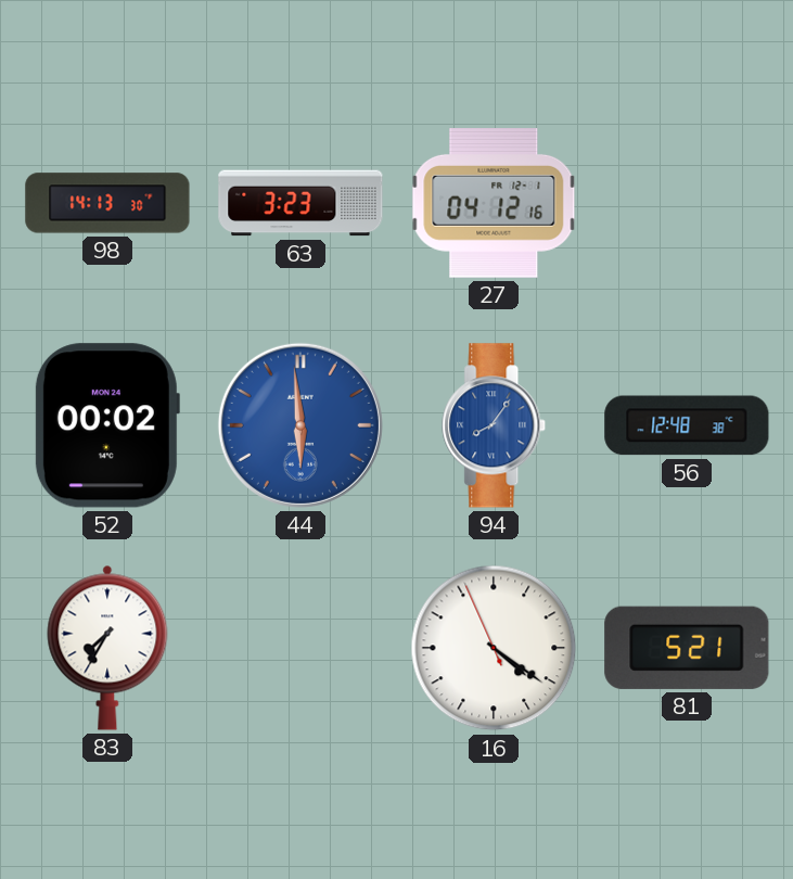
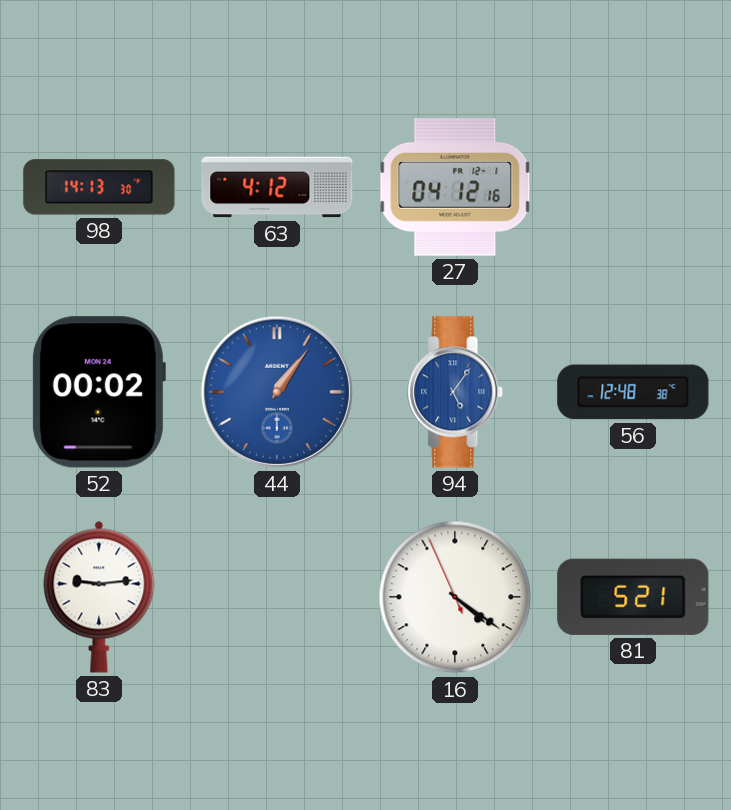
63: 3:23 -> 4:12
44: 5:59 -> 1:06
94: 8:06 -> 5:06
83: 7:35 -> 9:14
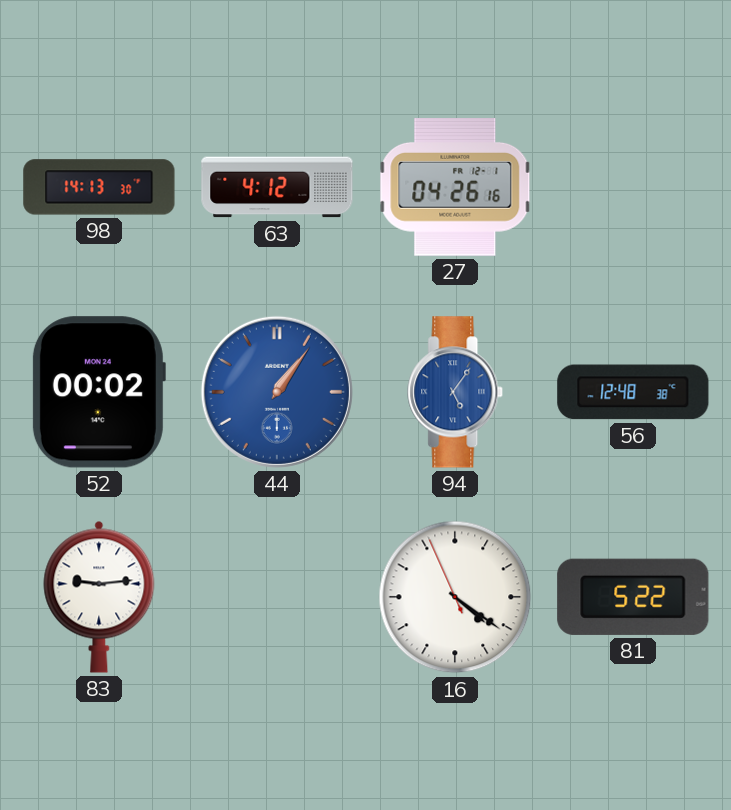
27: 04:12 -> 04:26
81: 5:21 -> 5:22
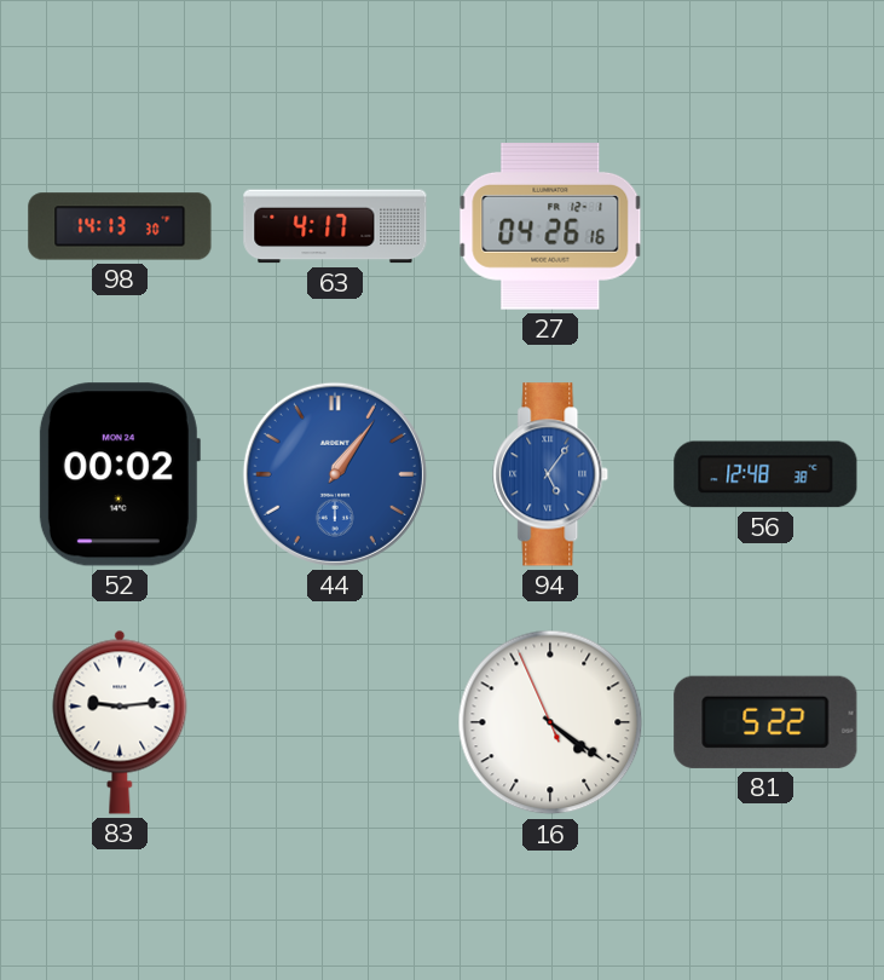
63: 4:12 -> 4:17
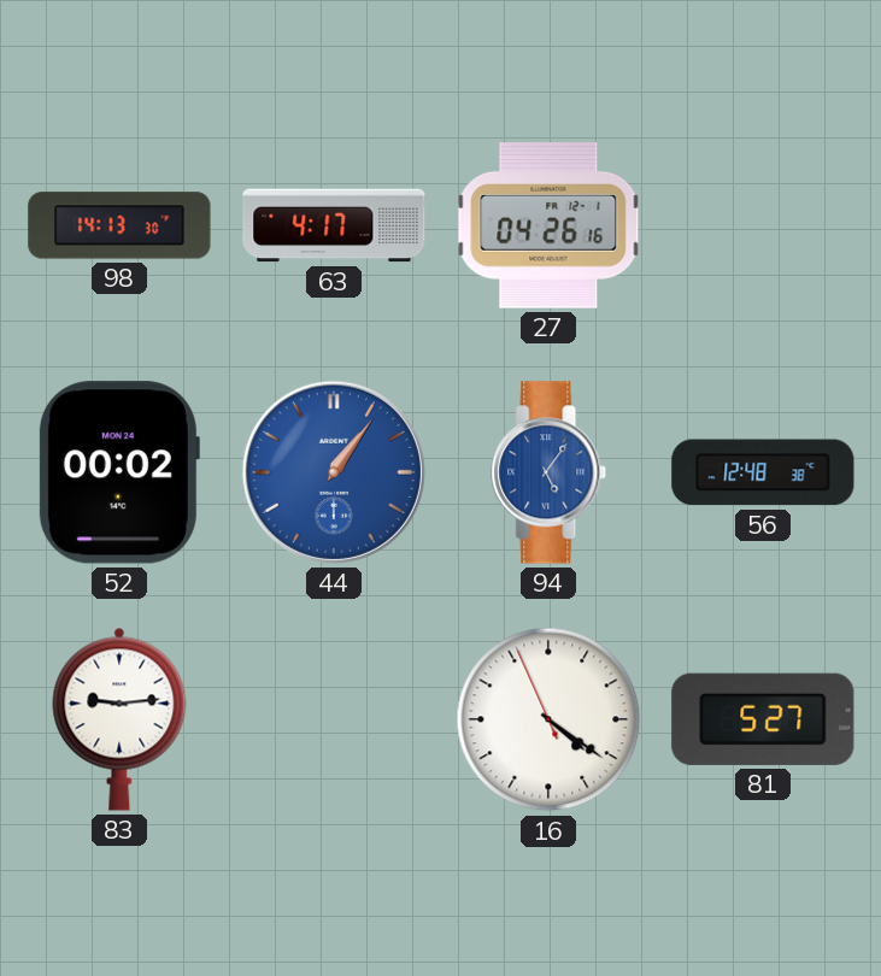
81: 5:22 -> 5:27
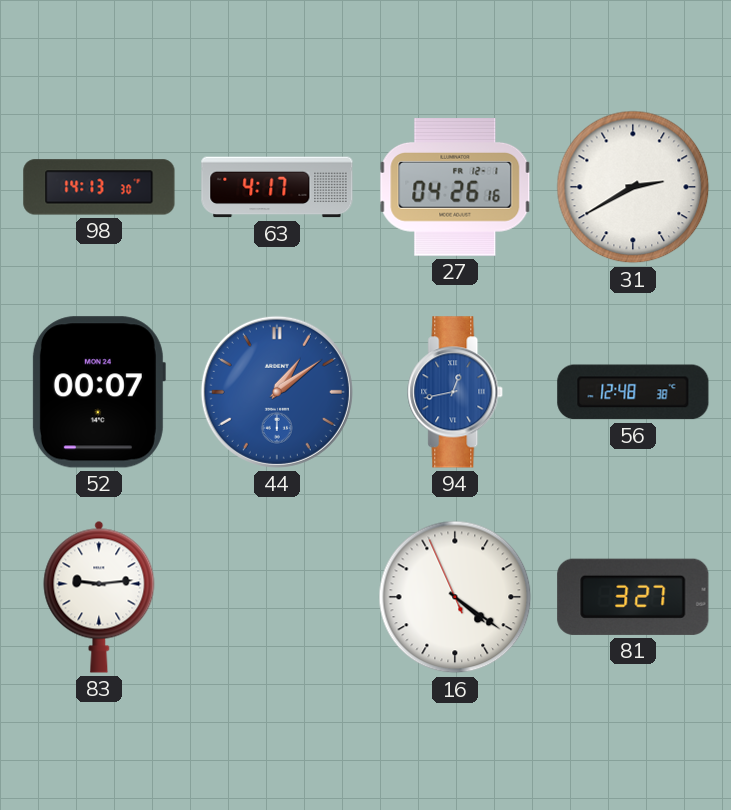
31: none -> 2:40
52: 00:02 -> 00:07
44: 1:06 -> 1:09
94: 5:06 -> 12:43
81: 5:27 -> 3:27
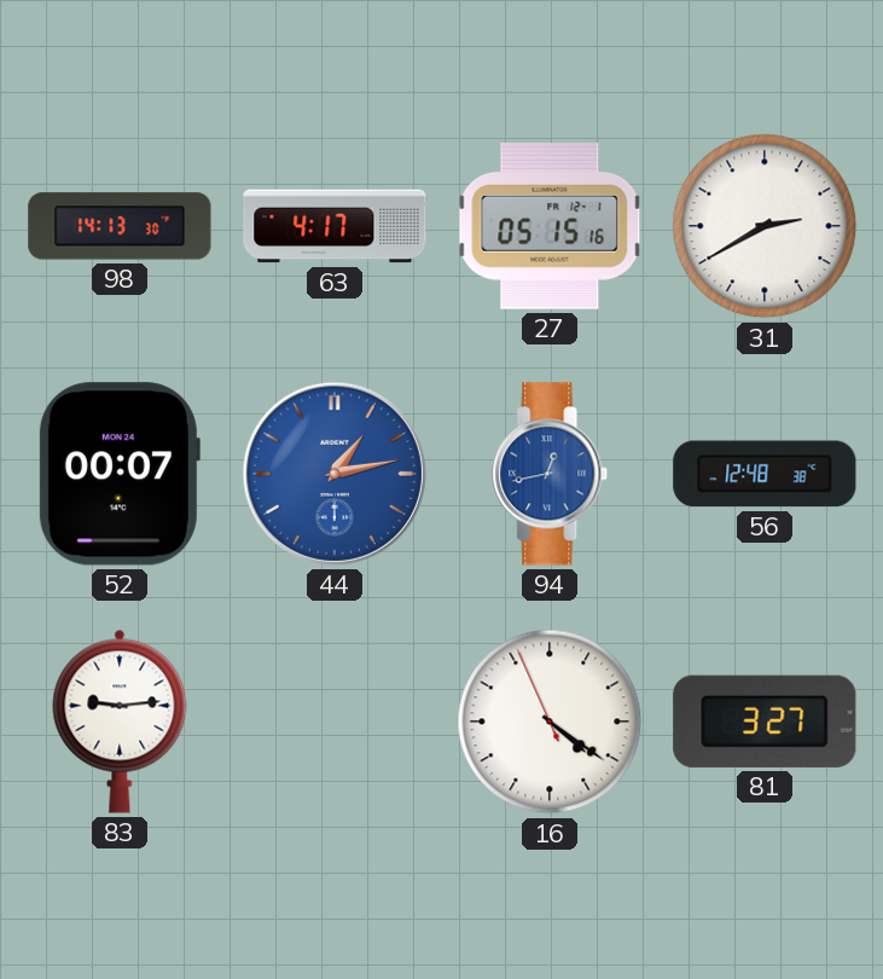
27: 04:26 -> 05:15
44: 1:09 -> 1:13
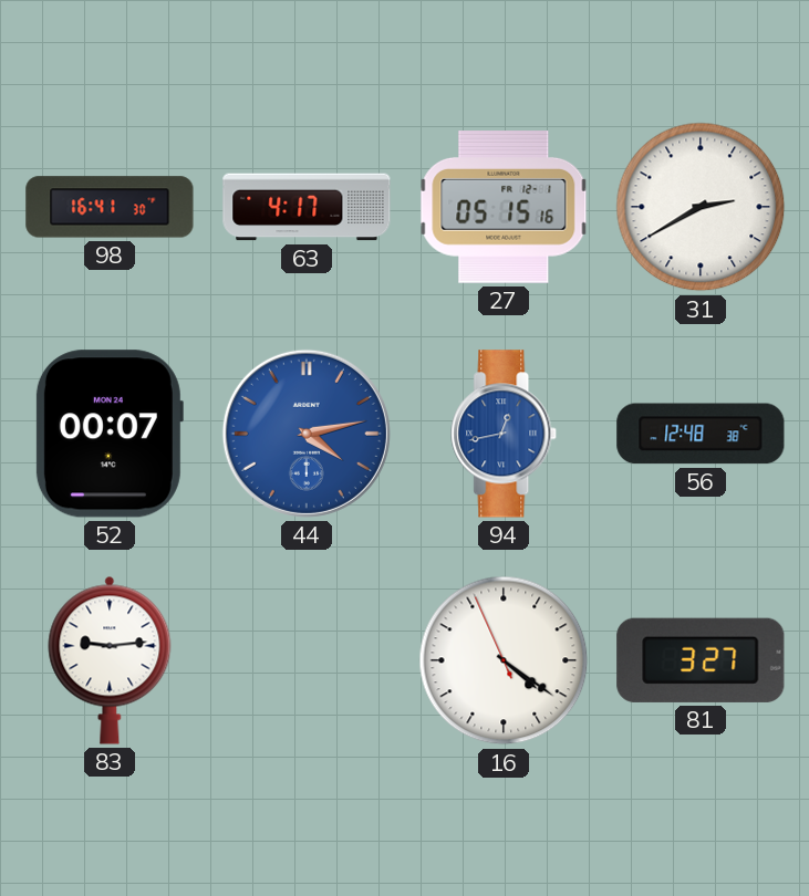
98: 14:13 -> 16:41
44: 1:13 -> 4:13
